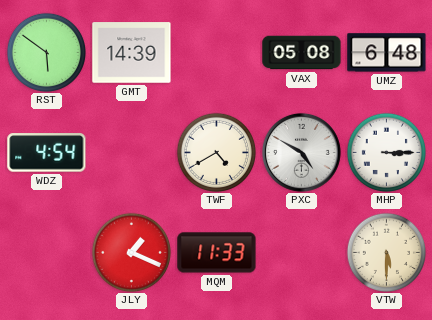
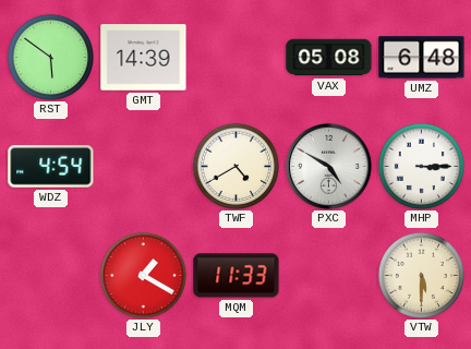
JLY: 1:19 -> 1:20
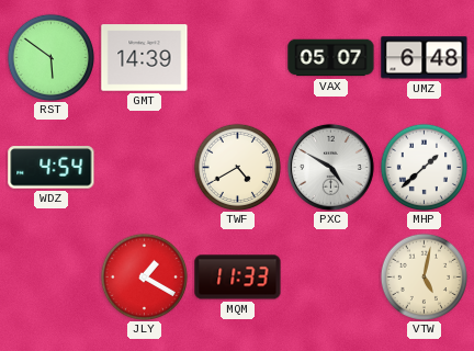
VAX: 05:08 -> 05:07
MHP: 3:15 -> 1:38
VTW: 5:30 -> 5:02
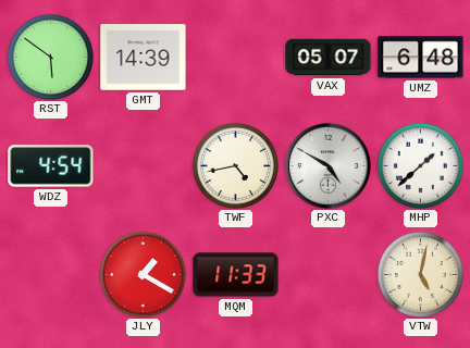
TWF: 4:40 -> 4:43
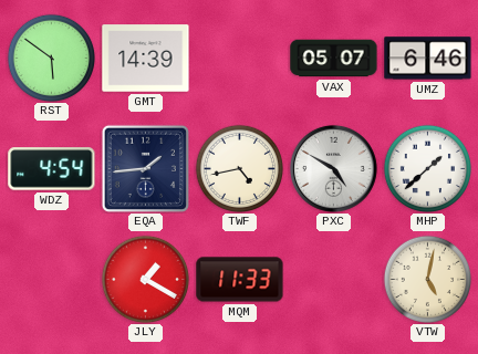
UMZ: 6:48 -> 6:46
EQA: none -> 1:44
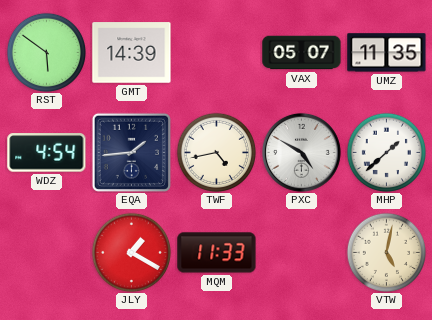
UMZ: 6:46 -> 11:35
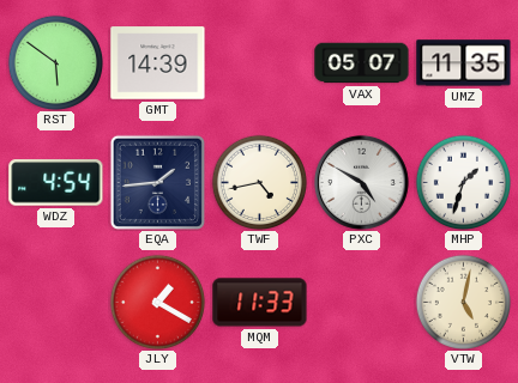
MHP: 1:38 -> 1:33
